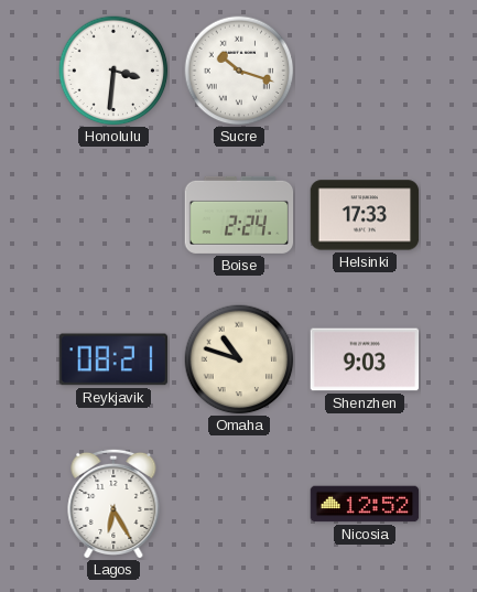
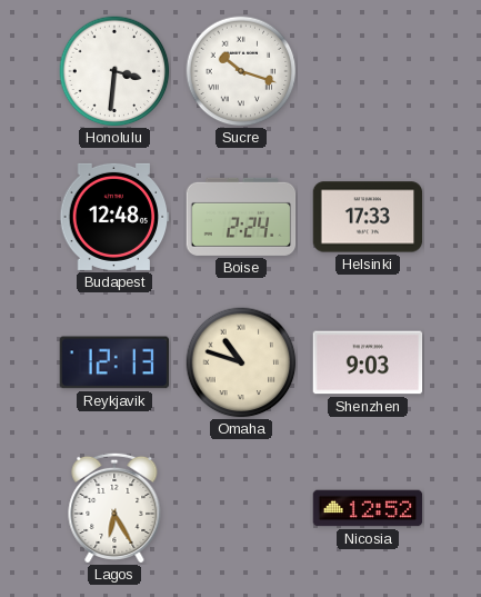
Budapest: none -> 12:48
Reykjavik: 08:21 -> 12:13
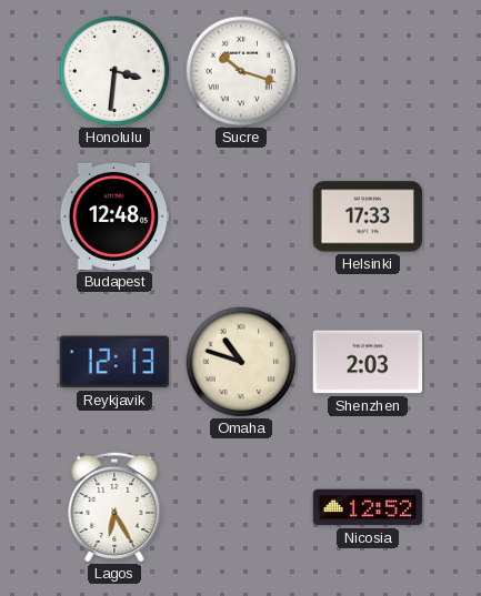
Boise: 2:24 -> none
Shenzhen: 9:03 -> 2:03
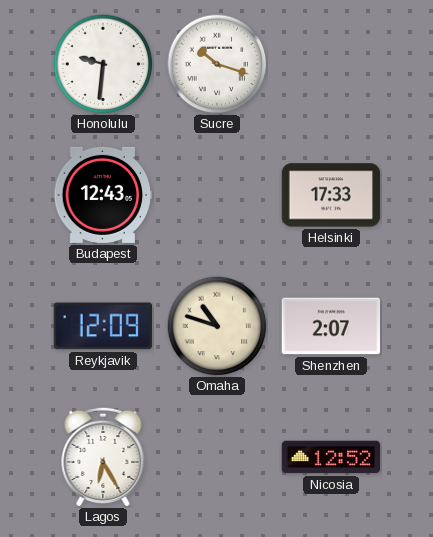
Honolulu: 3:31 -> 9:31
Budapest: 12:48 -> 12:43
Reykjavik: 12:13 -> 12:09
Shenzhen: 2:03 -> 2:07
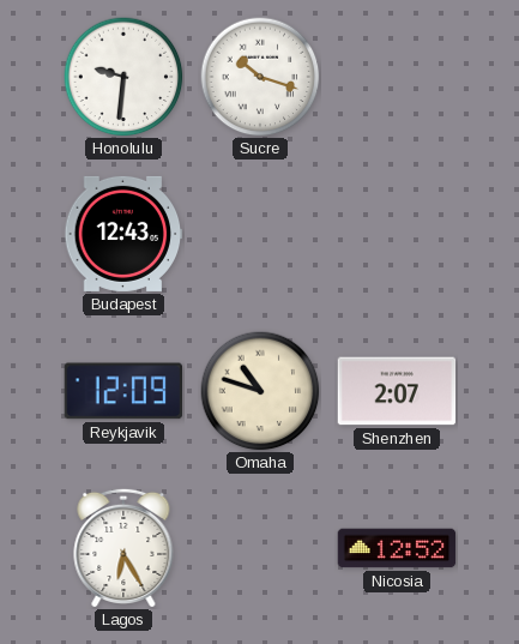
Helsinki: 17:33 -> none
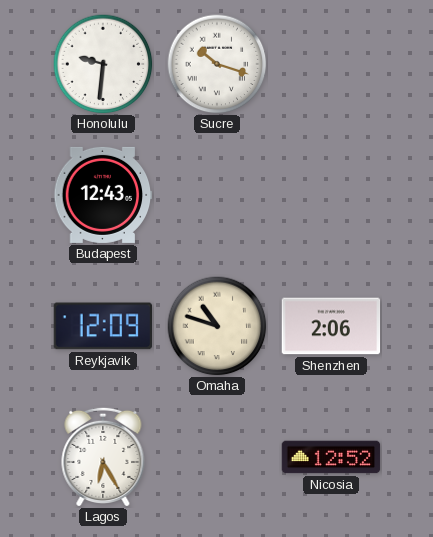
Shenzhen: 2:07 -> 2:06
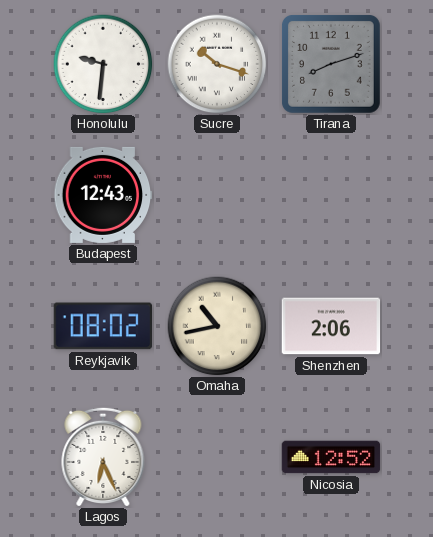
Tirana: none -> 8:12
Reykjavik: 12:09 -> 08:02
Omaha: 10:48 -> 10:43
Lagos: 6:25 -> 6:26
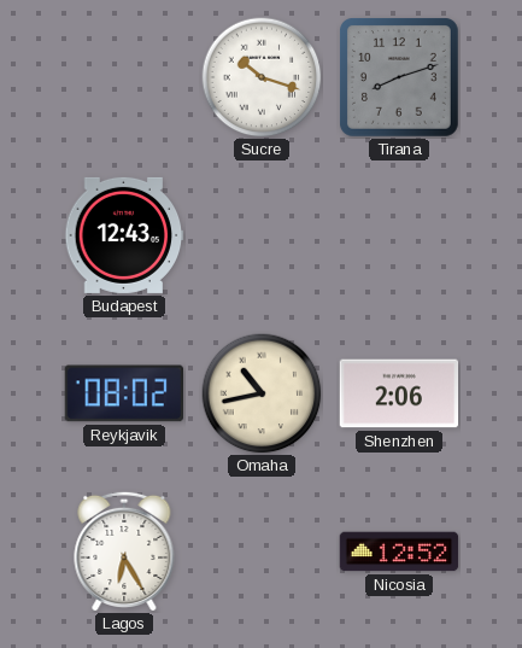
Honolulu: 9:31 -> none
Lagos: 6:26 -> 6:25
